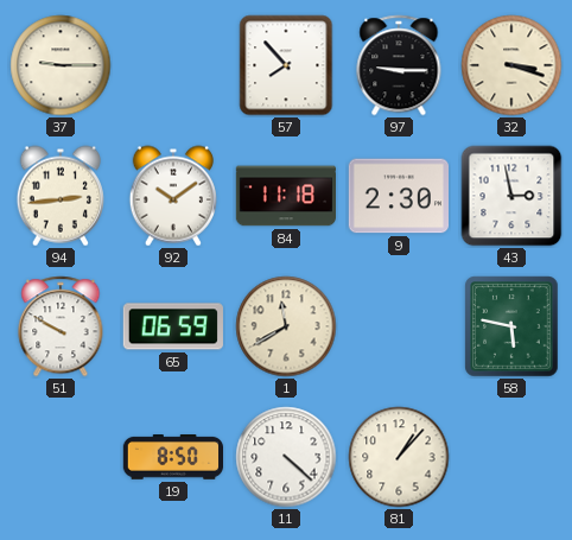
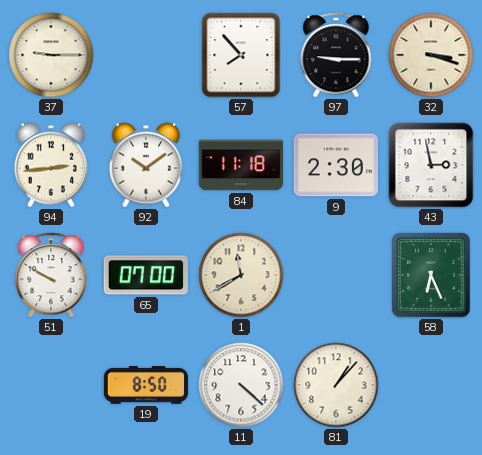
65: 06:59 -> 07:00
58: 5:47 -> 6:26
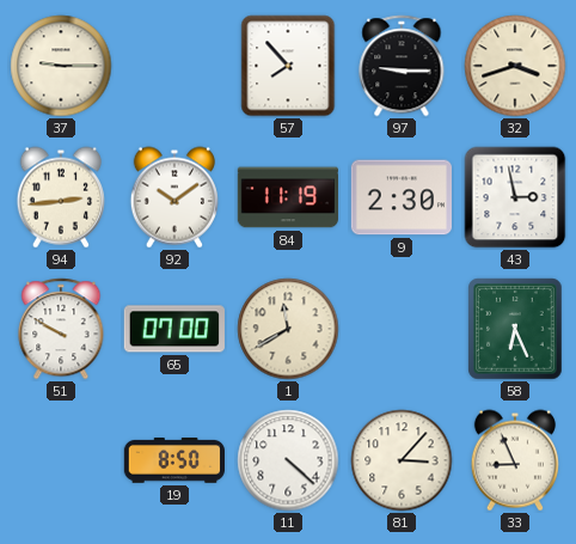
32: 3:18 -> 3:42
84: 11:18 -> 11:19
81: 1:07 -> 3:07
33: none -> 8:56
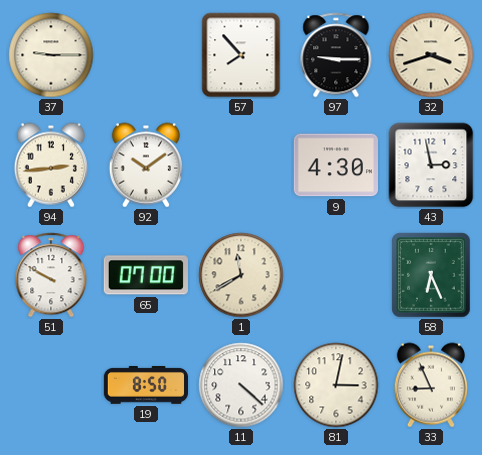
84: 11:19 -> none
9: 2:30 -> 4:30
81: 3:07 -> 3:02
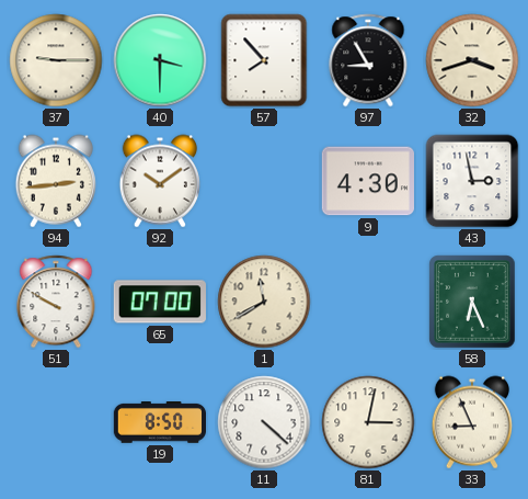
40: none -> 3:30
97: 9:15 -> 8:55
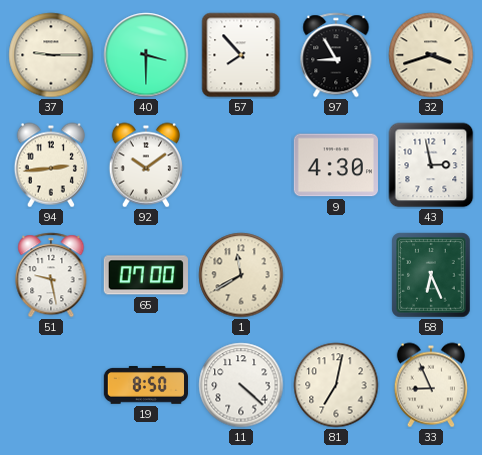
51: 9:50 -> 9:28
81: 3:02 -> 7:02
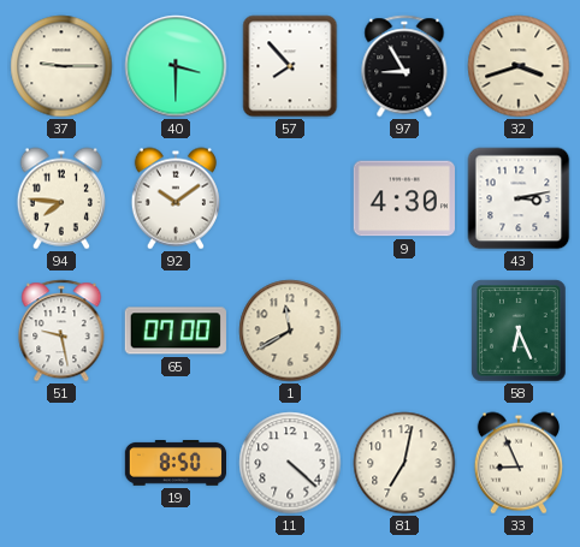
94: 2:44 -> 7:46
43: 2:58 -> 3:13
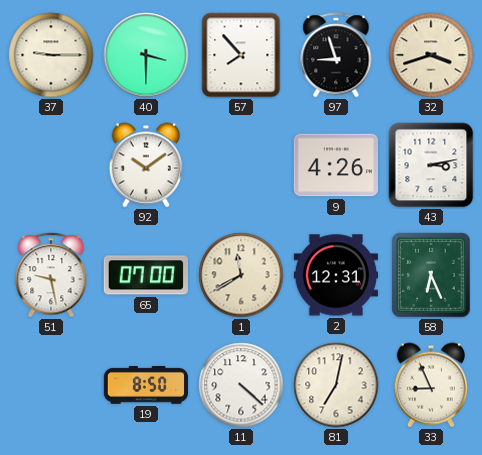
97: 8:55 -> 8:57
94: 7:46 -> none
9: 4:30 -> 4:26
2: none -> 12:31
